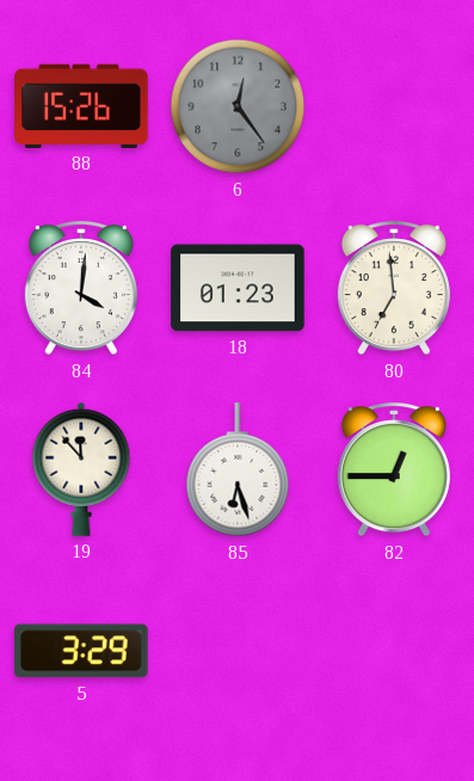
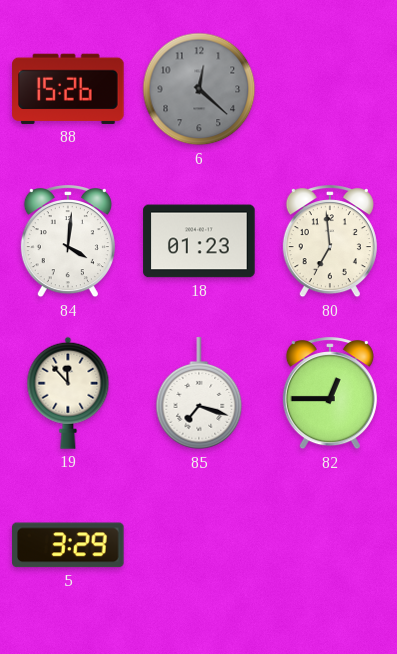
6: 12:24 -> 12:22
85: 6:27 -> 7:18
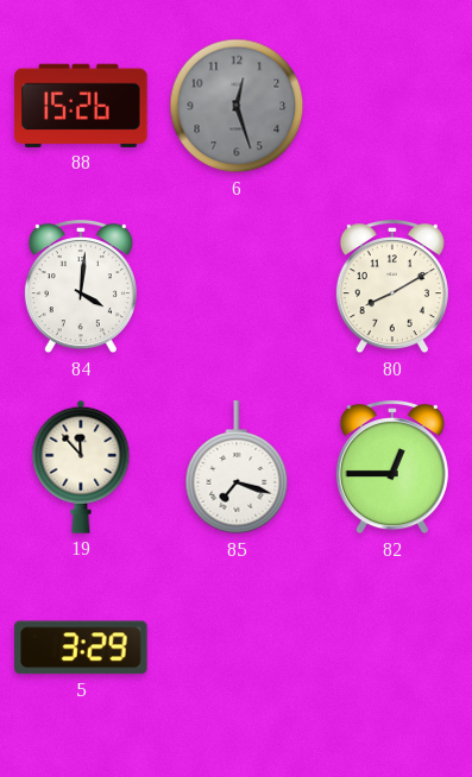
6: 12:22 -> 12:27
18: 01:23 -> none
80: 6:59 -> 8:10
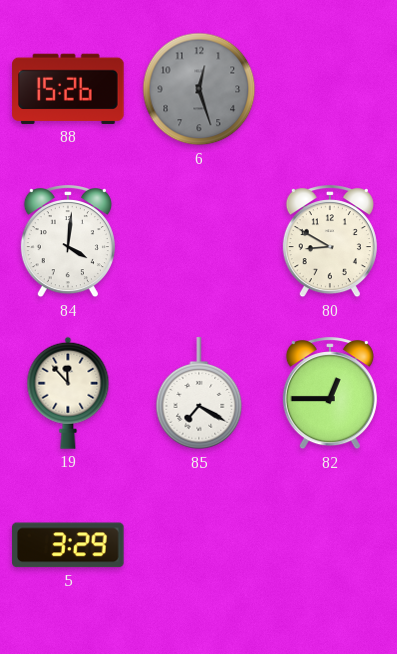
80: 8:10 -> 8:50
85: 7:18 -> 7:20
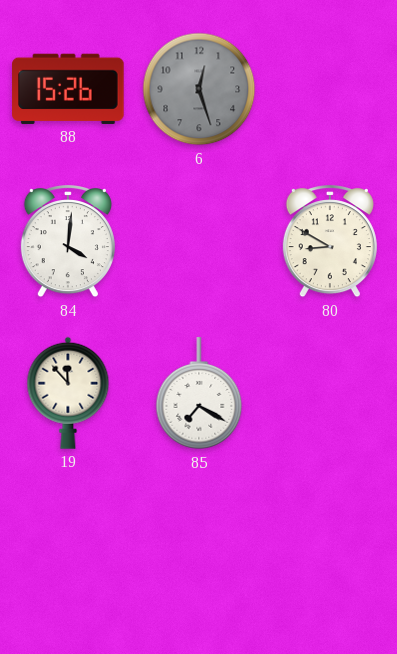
82: 12:45 -> none
5: 3:29 -> none
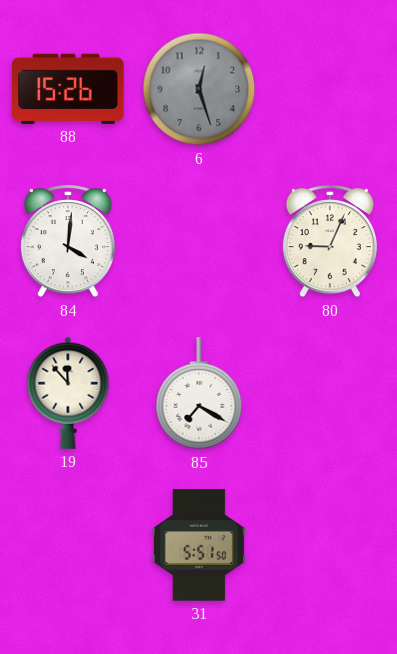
80: 8:50 -> 9:04
31: none -> 5:51
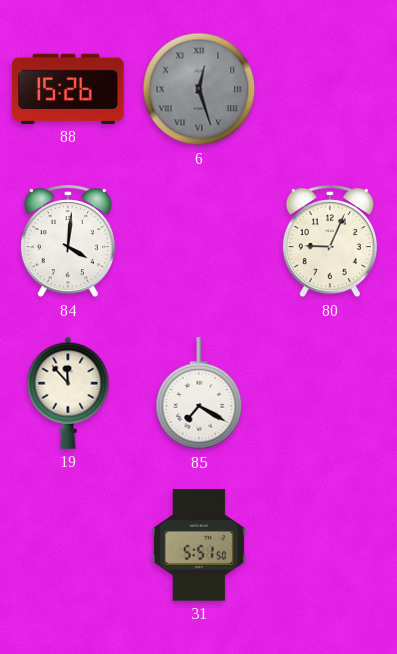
6 numerals: Arabic -> Roman
